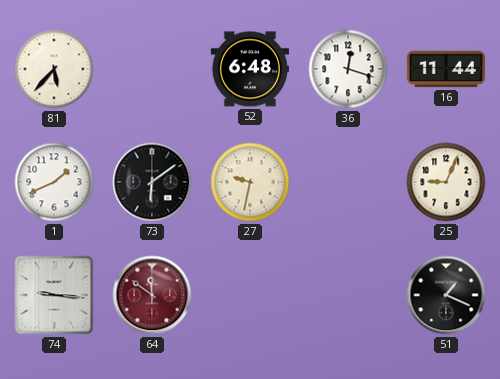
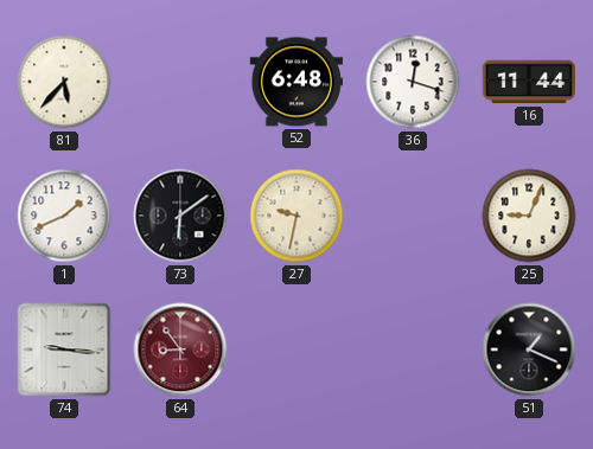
64: 11:51 -> 8:54
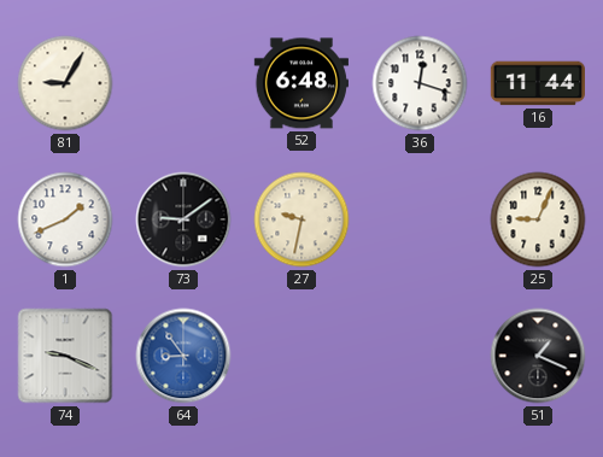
81: 5:37 -> 9:05
73: 6:09 -> 9:09
74: 9:16 -> 9:19
64 dial: burgundy -> blue
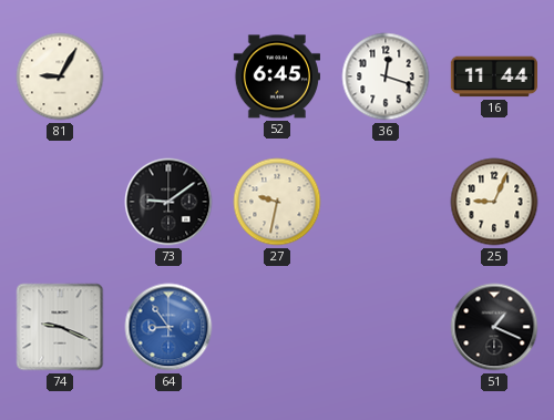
52: 6:48 -> 6:45
1: 1:41 -> none
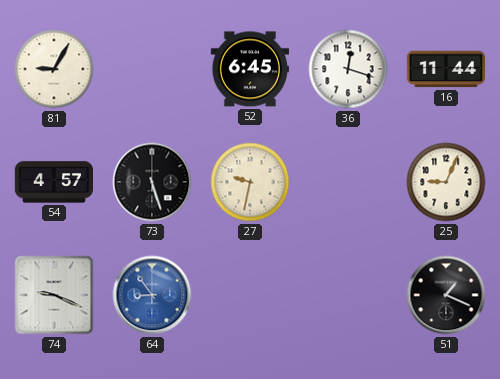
54: none -> 4:57
73: 9:09 -> 5:27
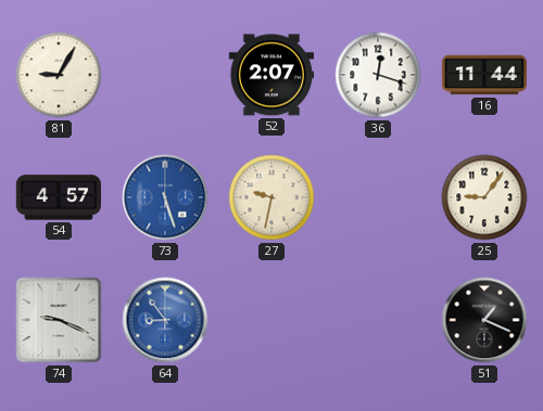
52: 6:45 -> 2:07
73 dial: black -> blue
25: 9:04 -> 9:06
